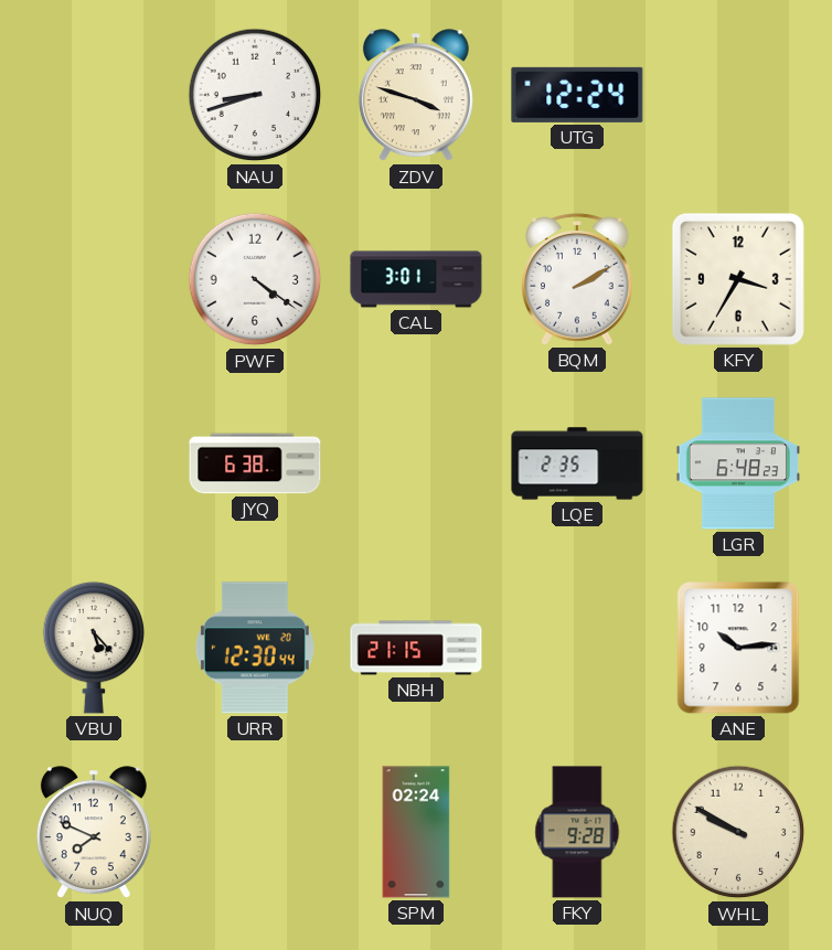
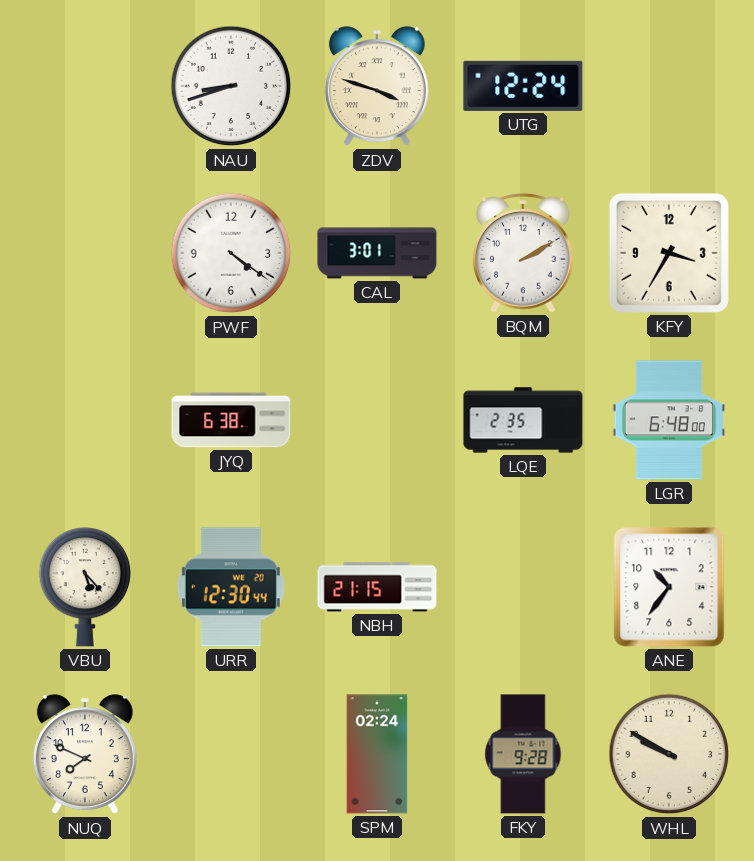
LGR: 6:48:23 -> 6:48:00
ANE: 10:14 -> 10:36
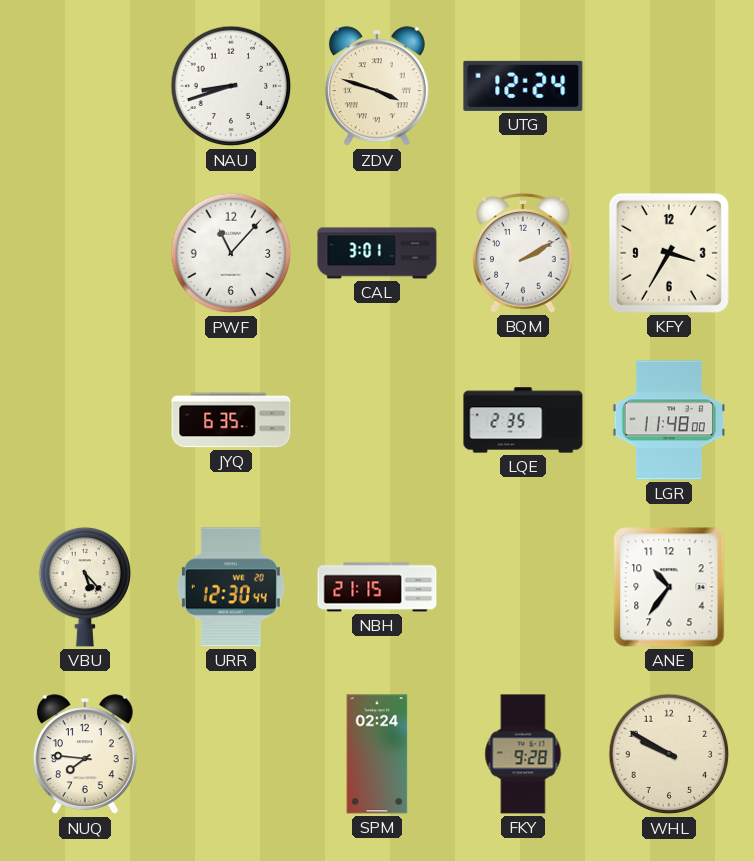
PWF: 4:21 -> 11:07
JYQ: 6:38 -> 6:35
LGR: 6:48 -> 11:48
NUQ: 7:49 -> 7:46
